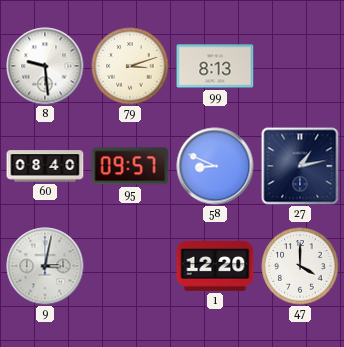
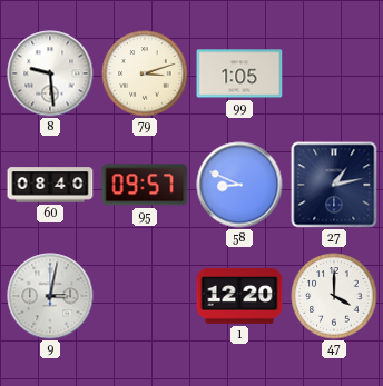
99: 8:13 -> 1:05
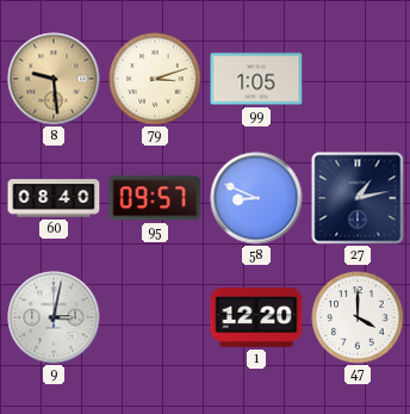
8 dial: white -> champagne
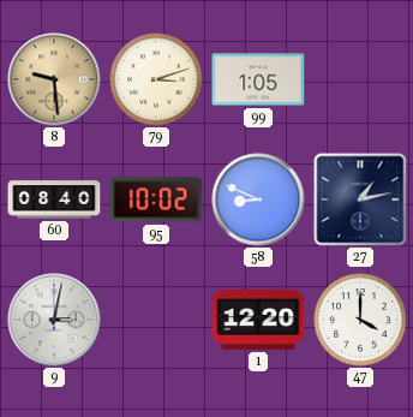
95: 09:57 -> 10:02
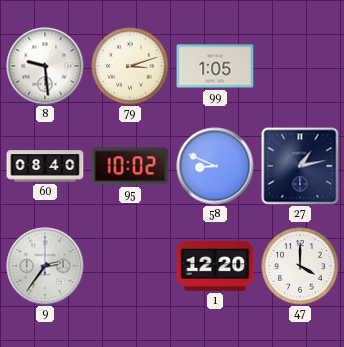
8 dial: champagne -> white
9: 3:02 -> 2:36
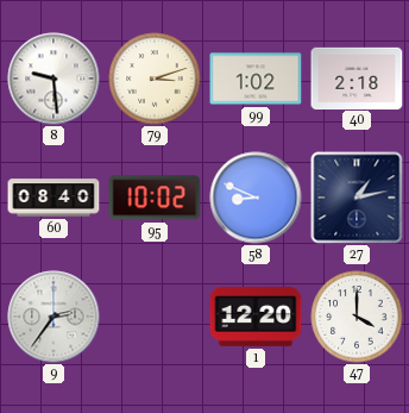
99: 1:05 -> 1:02
40: none -> 2:18
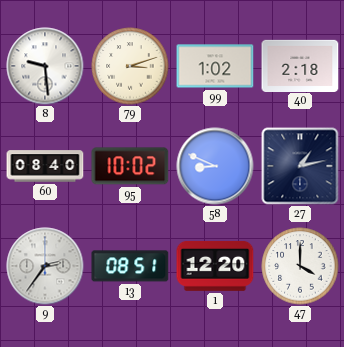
13: none -> 08:51
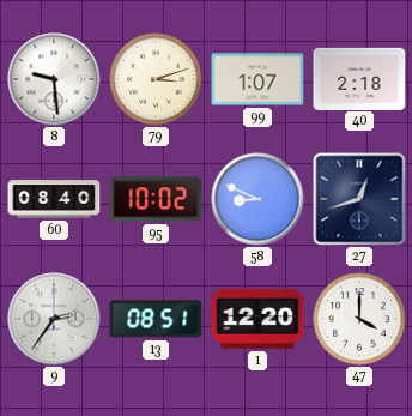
99: 1:02 -> 1:07
27: 1:13 -> 12:42
